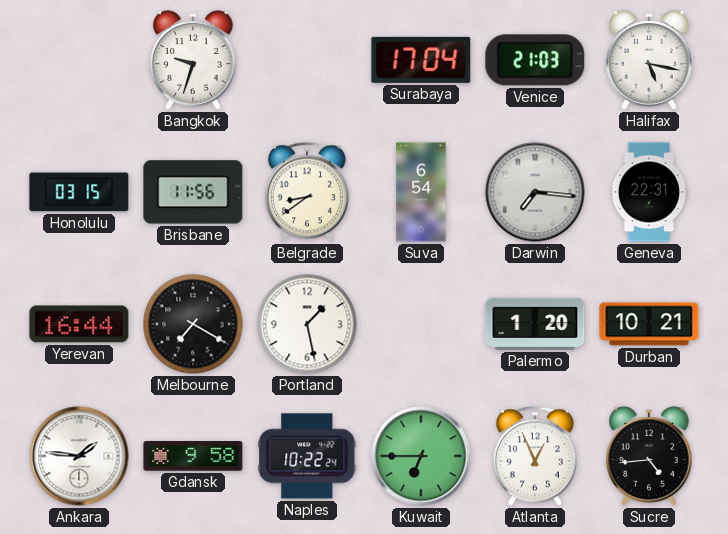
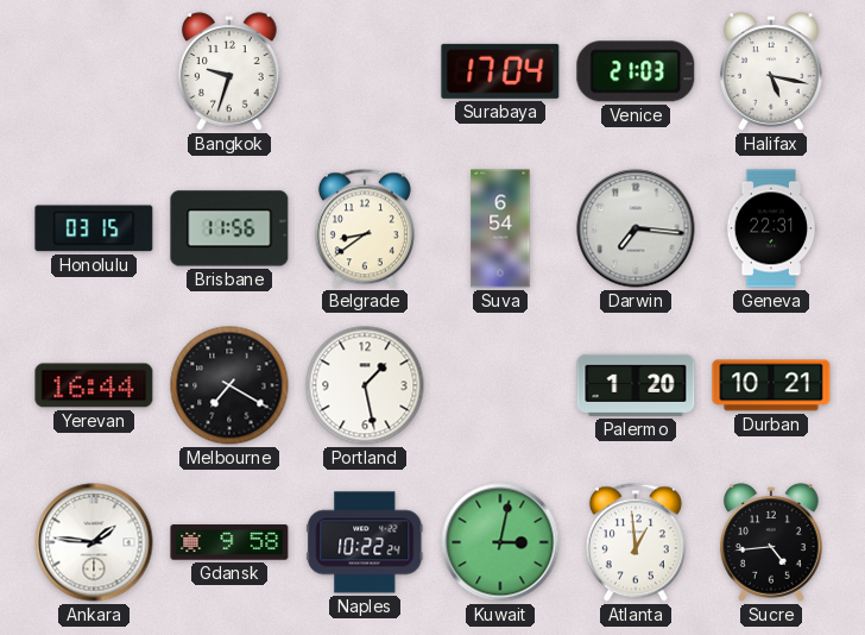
Kuwait: 6:45 -> 3:02
Atlanta: 12:56 -> 12:59
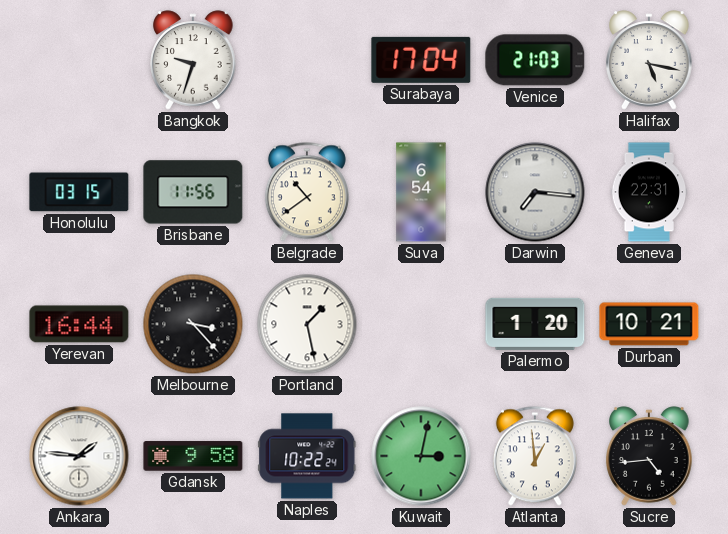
Belgrade: 8:39 -> 10:39
Melbourne: 7:20 -> 3:23
